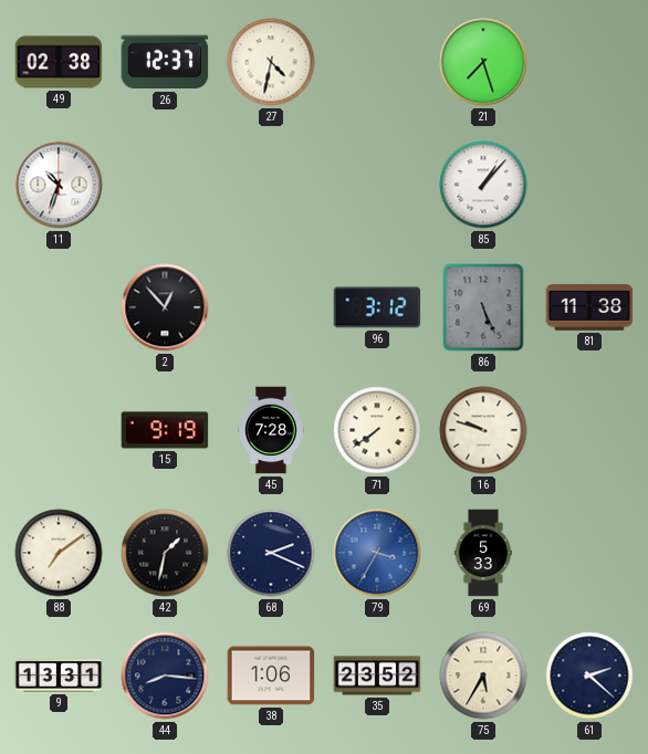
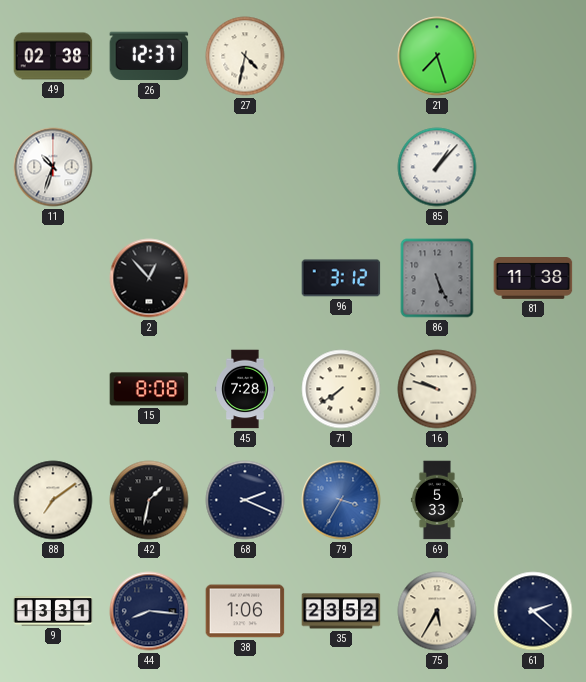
15: 9:19 -> 8:08
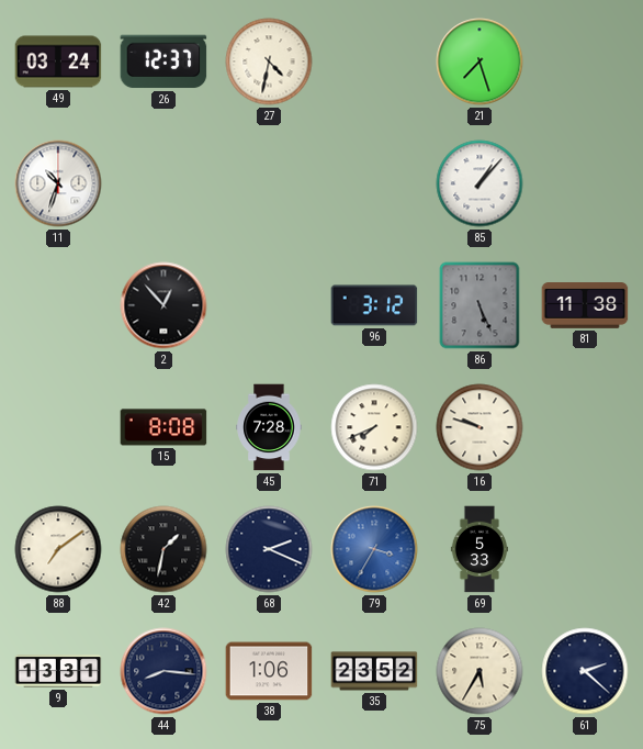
49: 02:38 -> 03:24
71: 7:39 -> 7:41
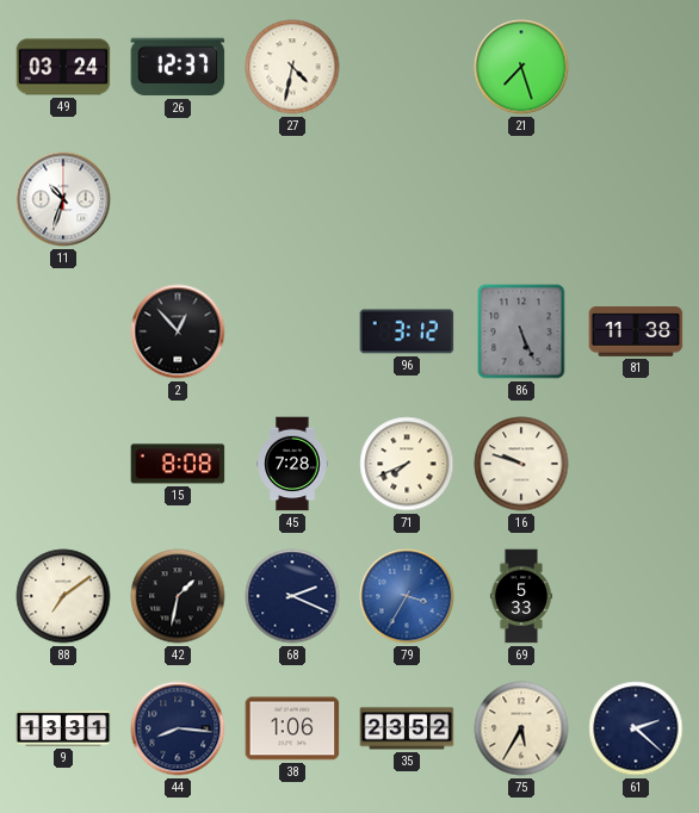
85: 1:07 -> none
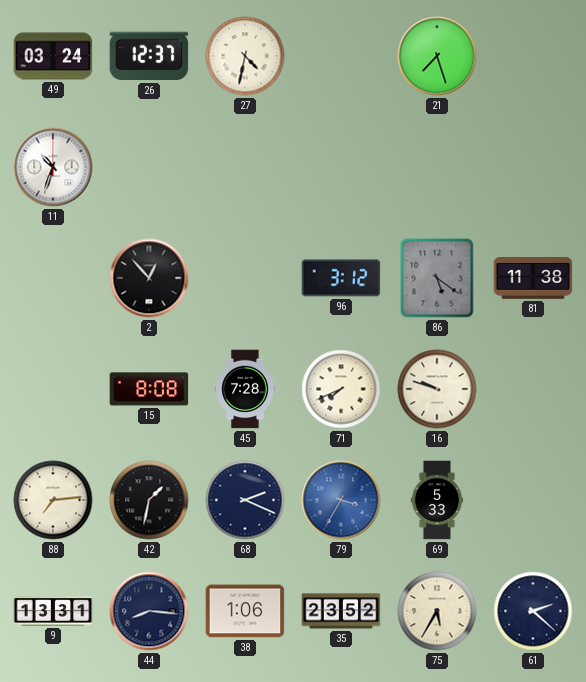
86: 5:26 -> 5:21
88: 7:09 -> 7:14
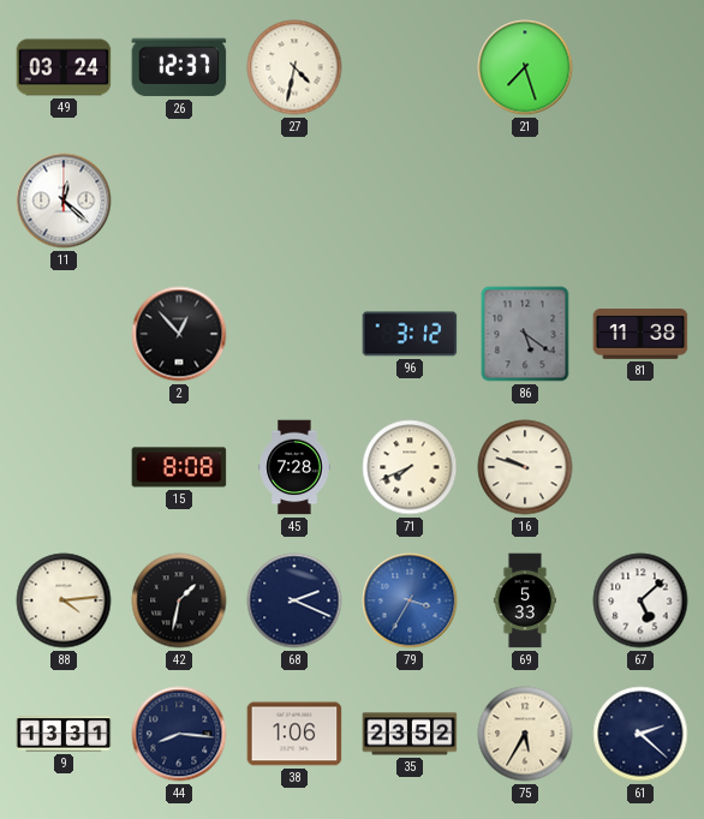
11: 10:33 -> 12:22
88: 7:14 -> 4:14
67: none -> 5:08
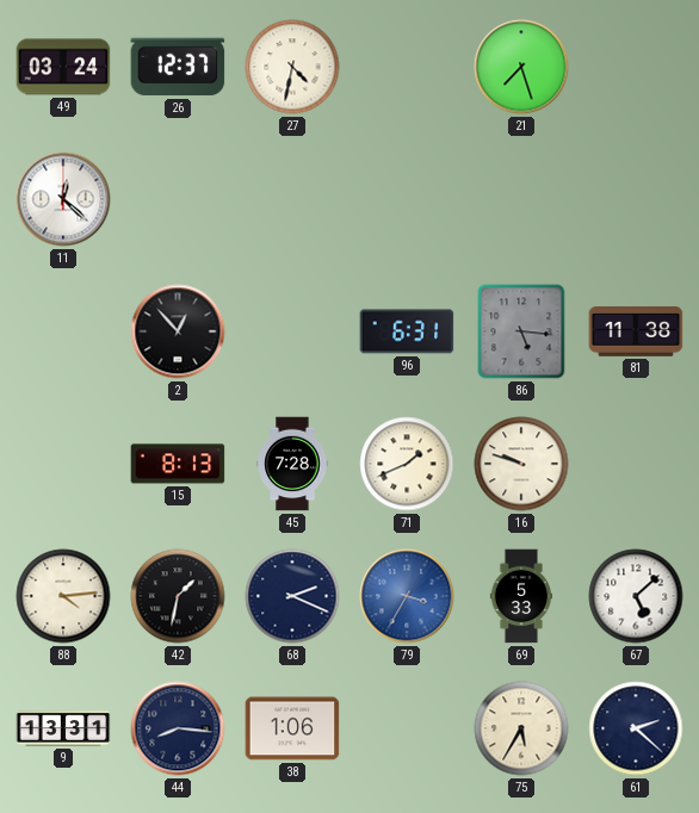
96: 3:12 -> 6:31
86: 5:21 -> 5:16
15: 8:08 -> 8:13
71: 7:41 -> 1:41
35: 23:52 -> none
